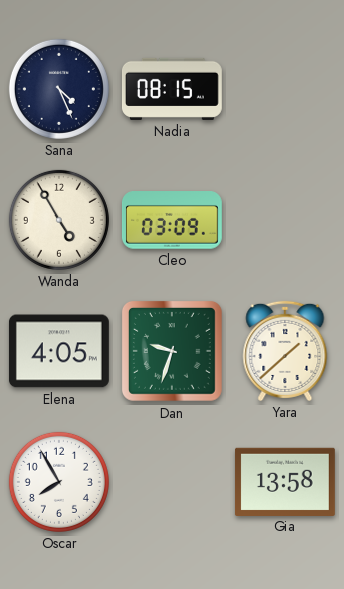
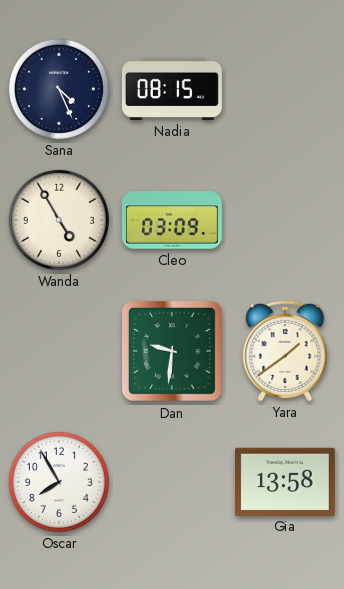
Elena: 4:05 -> none
Dan: 9:33 -> 9:31
Yara: 1:38 -> 1:39
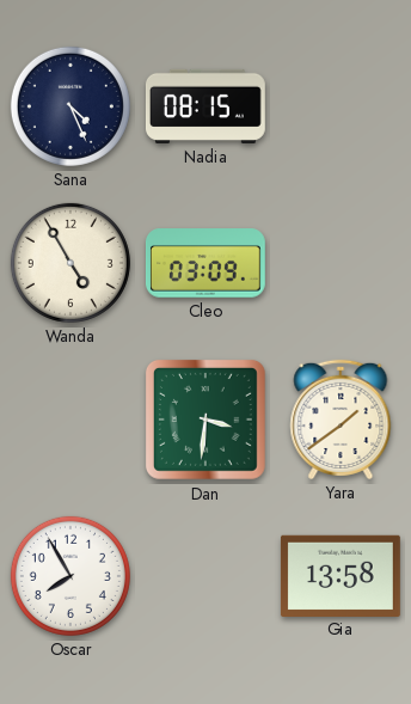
Dan: 9:31 -> 3:31
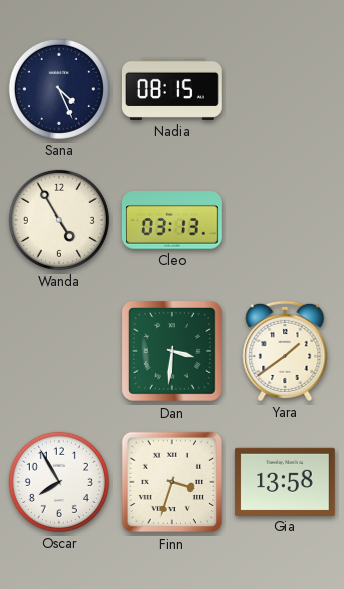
Cleo: 03:09 -> 03:13
Finn: none -> 3:33
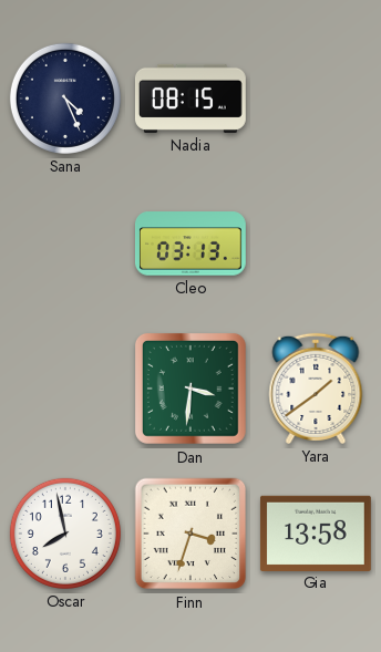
Wanda: 4:55 -> none
Oscar: 7:55 -> 7:58
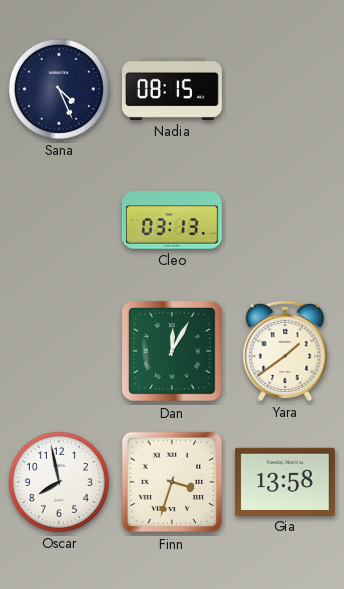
Dan: 3:31 -> 12:05
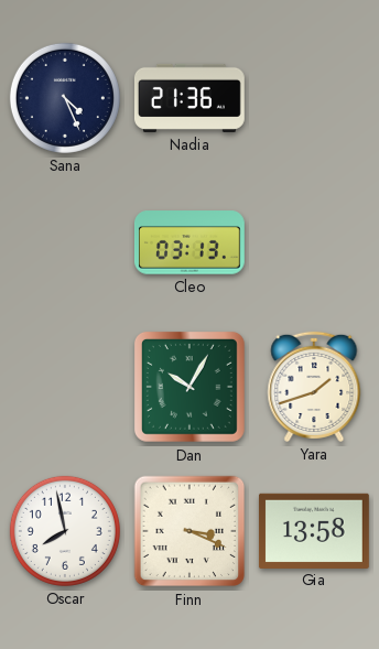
Nadia: 08:15 -> 21:36
Dan: 12:05 -> 10:05
Yara: 1:39 -> 1:42
Finn: 3:33 -> 3:19
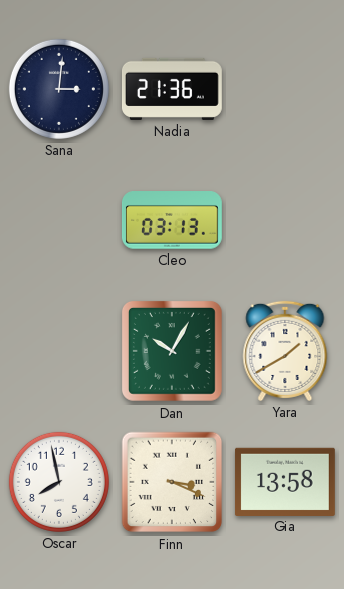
Sana: 4:26 -> 3:01
Yara: 1:42 -> 1:40
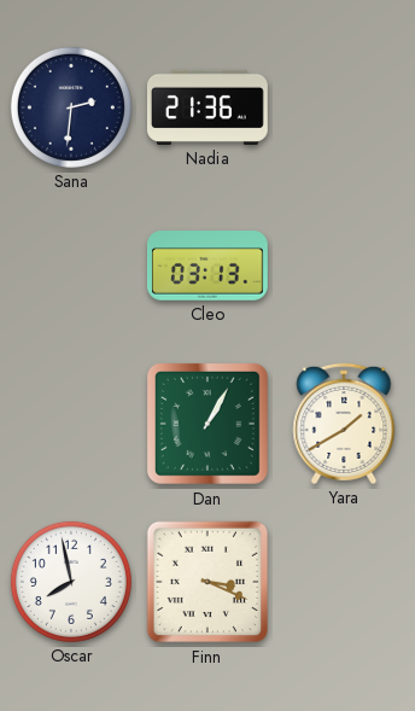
Sana: 3:01 -> 2:31
Dan: 10:05 -> 1:05
Gia: 13:58 -> none
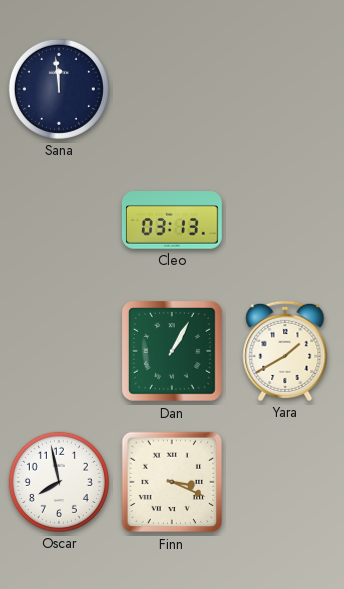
Sana: 2:31 -> 11:59
Nadia: 21:36 -> none
